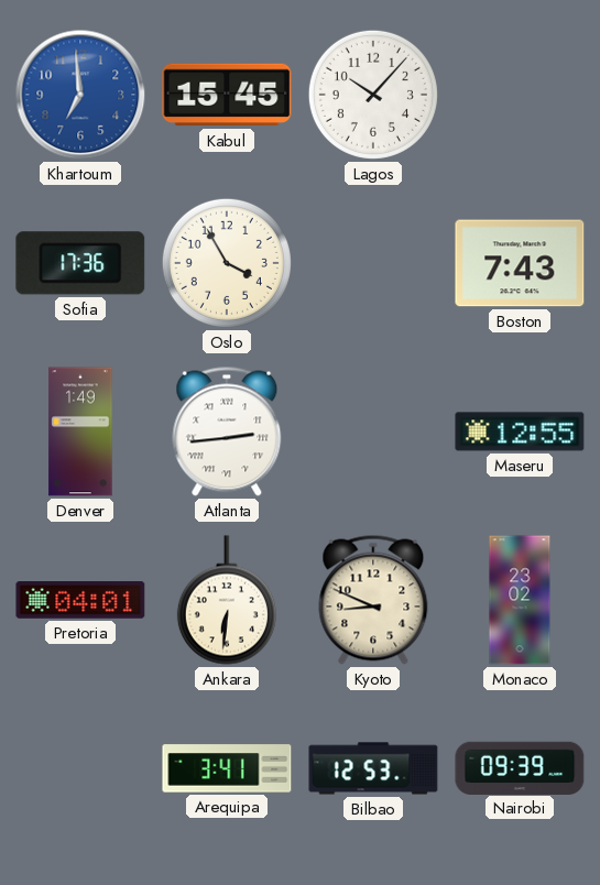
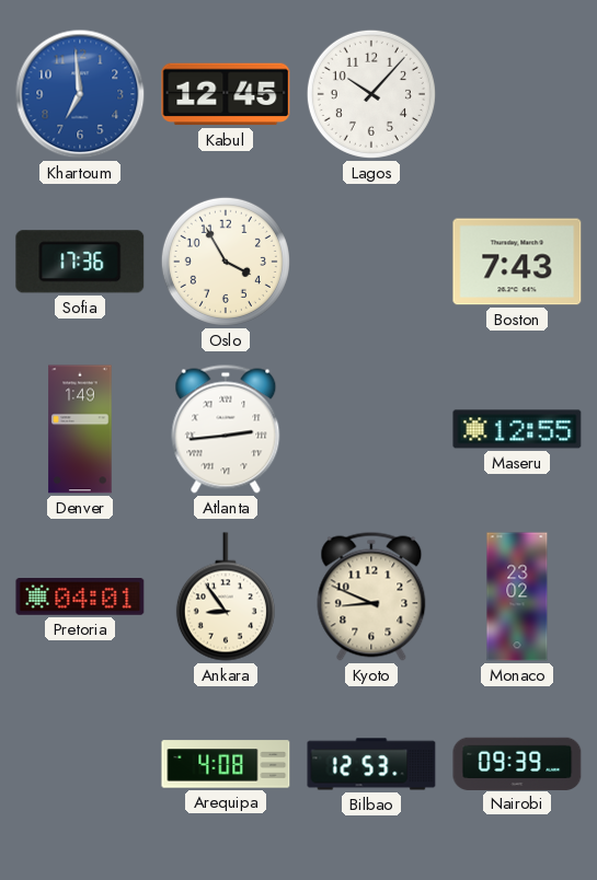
Kabul: 15:45 -> 12:45
Ankara: 6:31 -> 8:54
Arequipa: 3:41 -> 4:08
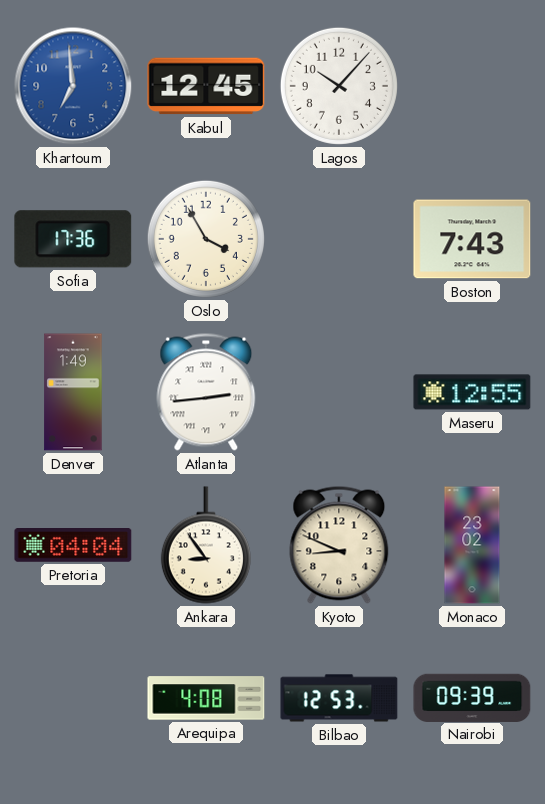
Pretoria: 04:01 -> 04:04
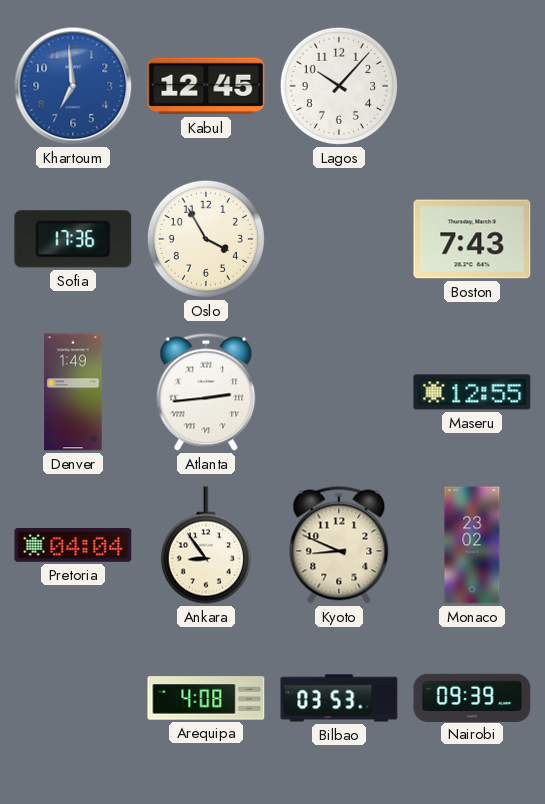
Bilbao: 12:53 -> 03:53
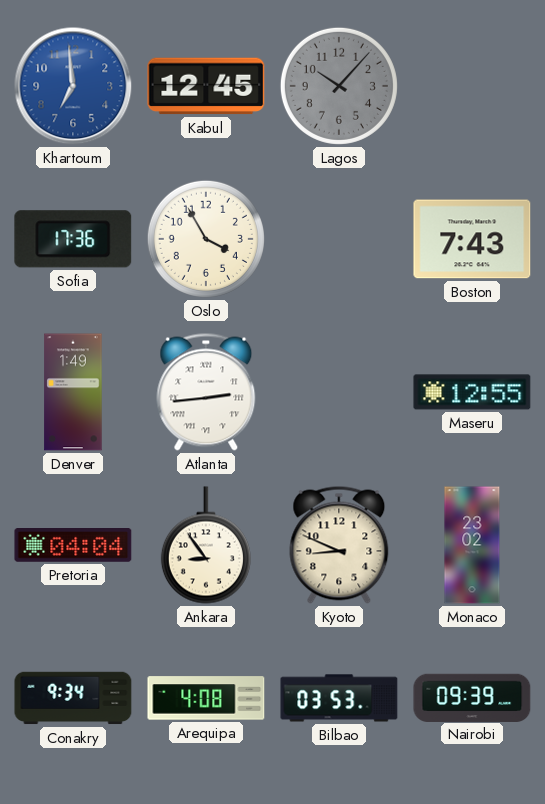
Lagos dial: white -> grey
Conakry: none -> 9:34
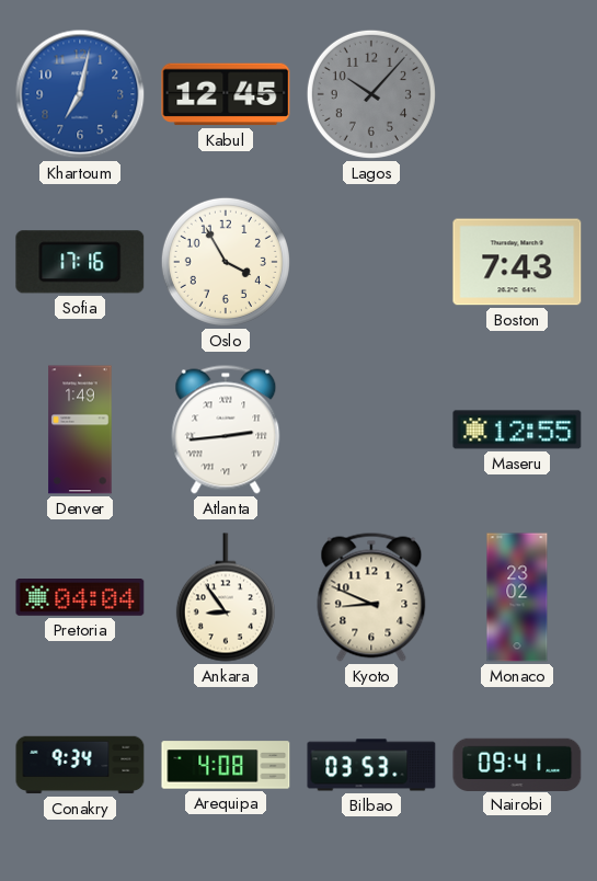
Khartoum: 6:59 -> 7:02
Sofia: 17:36 -> 17:16
Nairobi: 09:39 -> 09:41
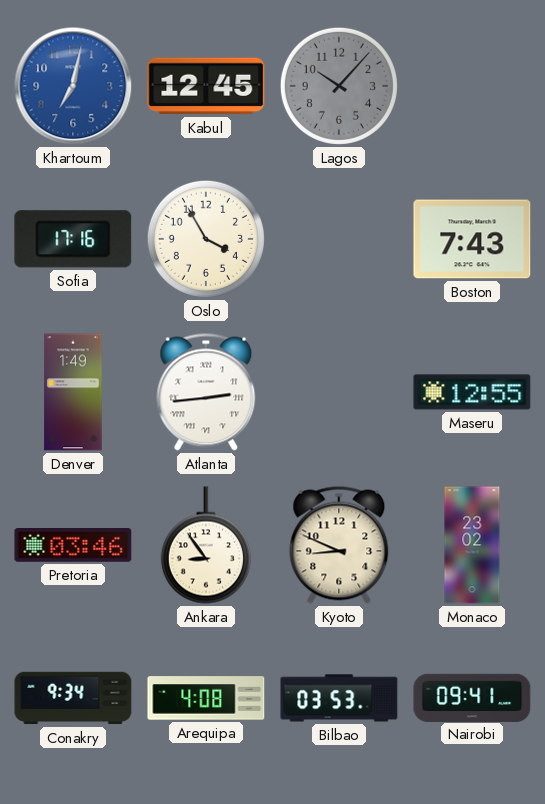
Pretoria: 04:04 -> 03:46
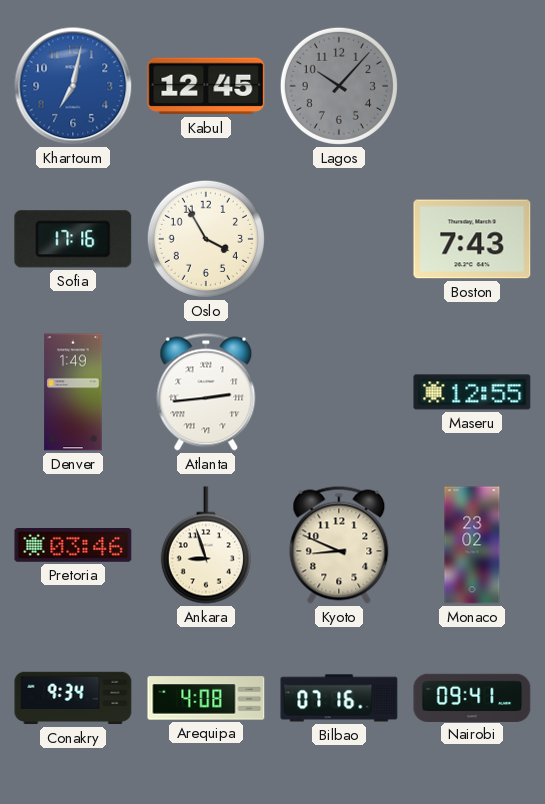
Ankara: 8:54 -> 8:57
Bilbao: 03:53 -> 07:16
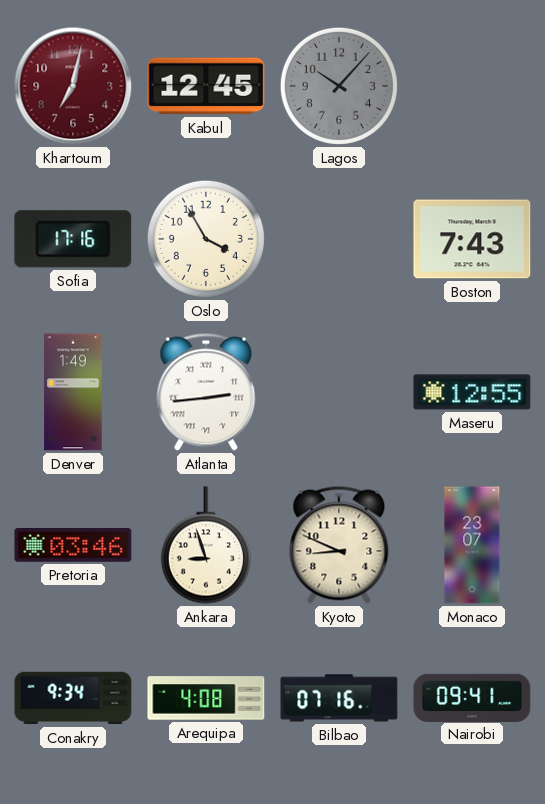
Khartoum dial: blue -> burgundy
Monaco: 23:02 -> 23:07
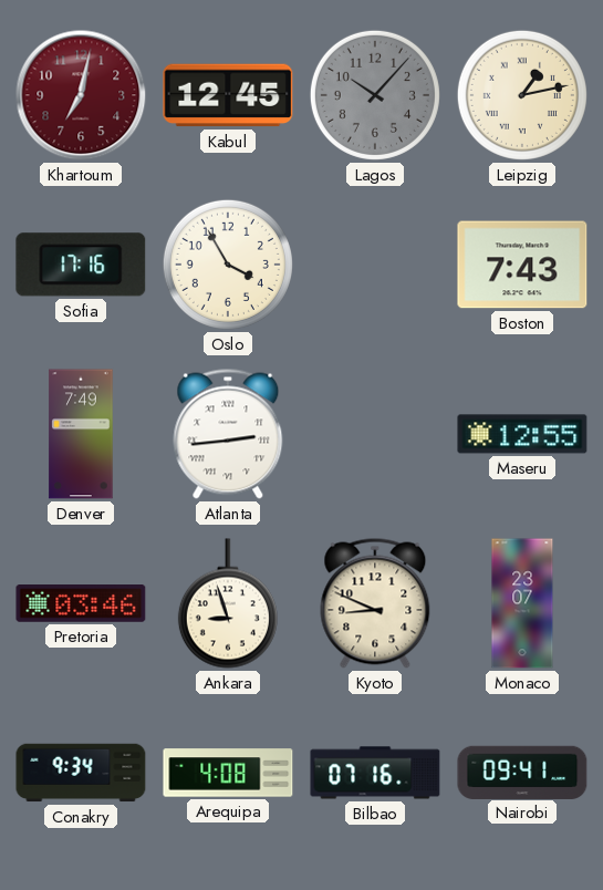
Leipzig: none -> 1:13
Denver: 1:49 -> 7:49
